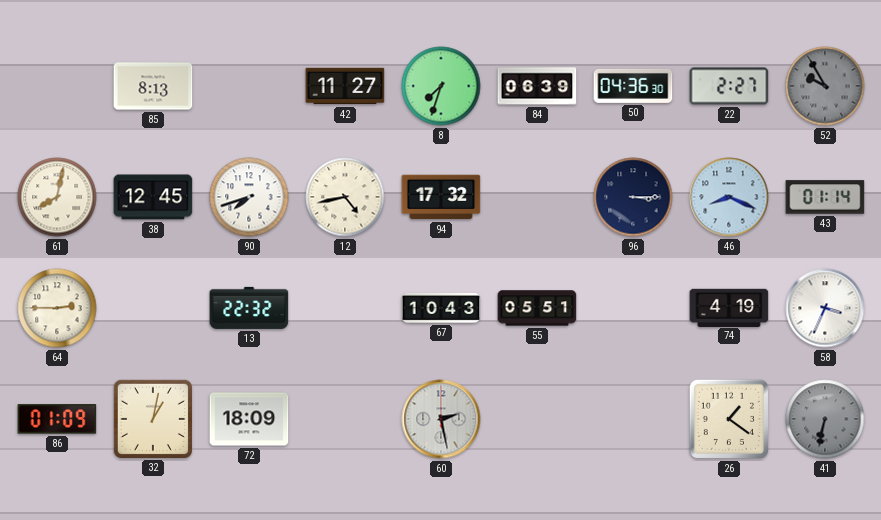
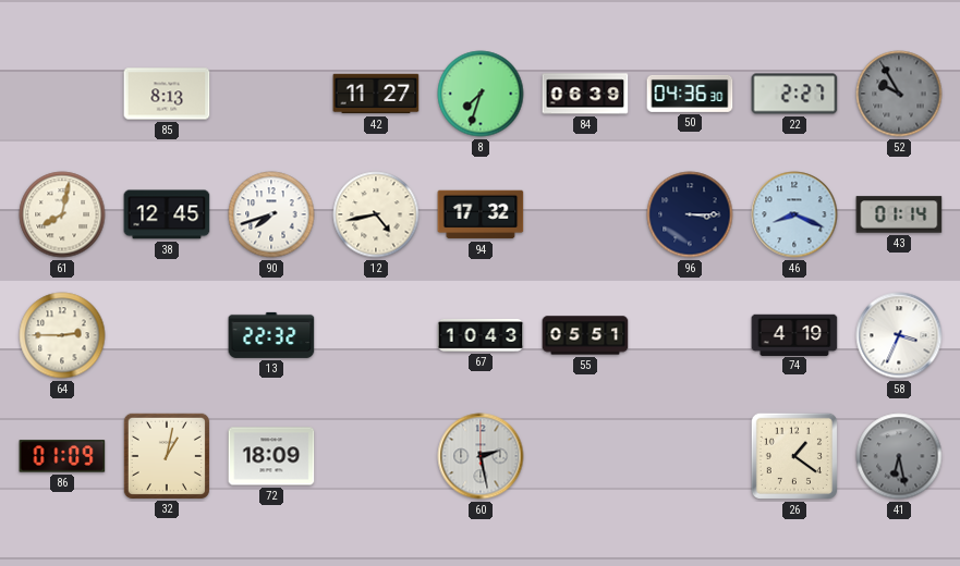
41: 6:32 -> 6:28
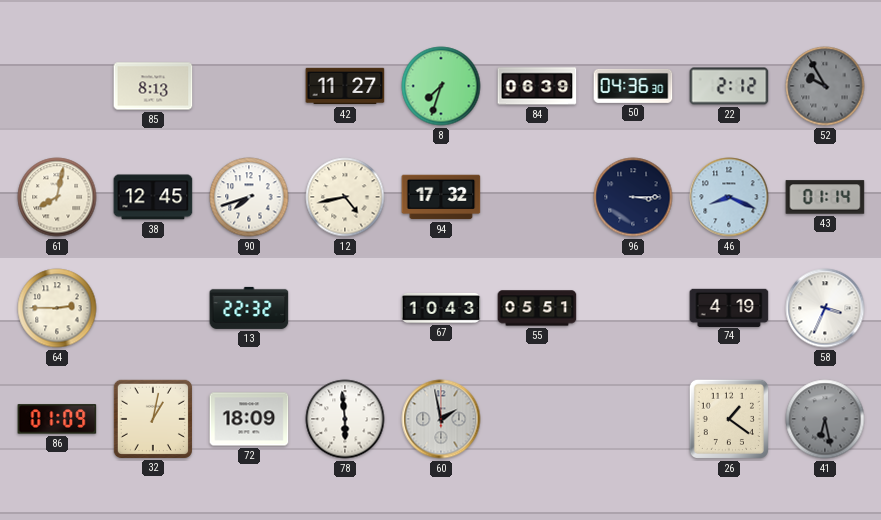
22: 2:27 -> 2:12
78: none -> 5:59
60: 2:28 -> 1:58
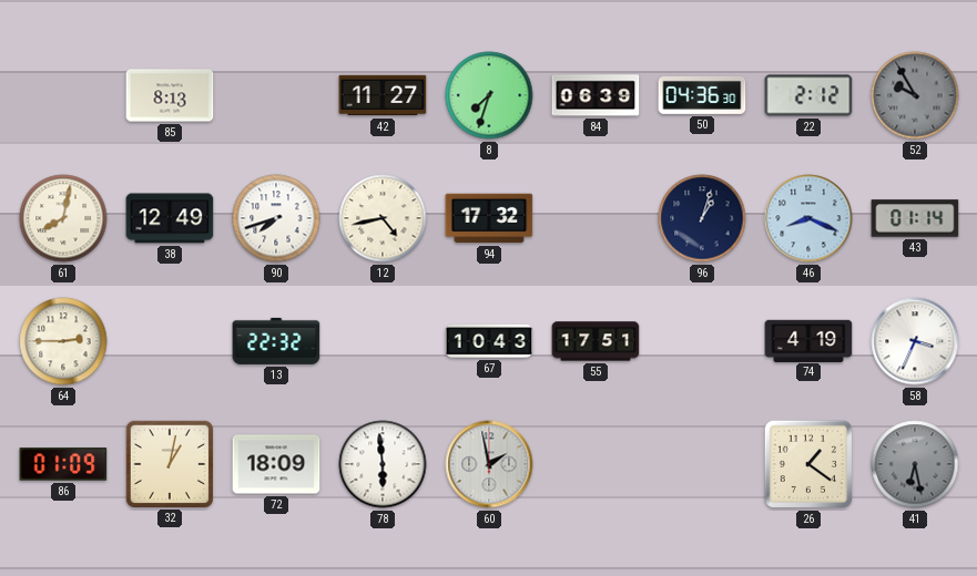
38: 12:45 -> 12:49
96: 3:15 -> 1:03
55: 05:51 -> 17:51
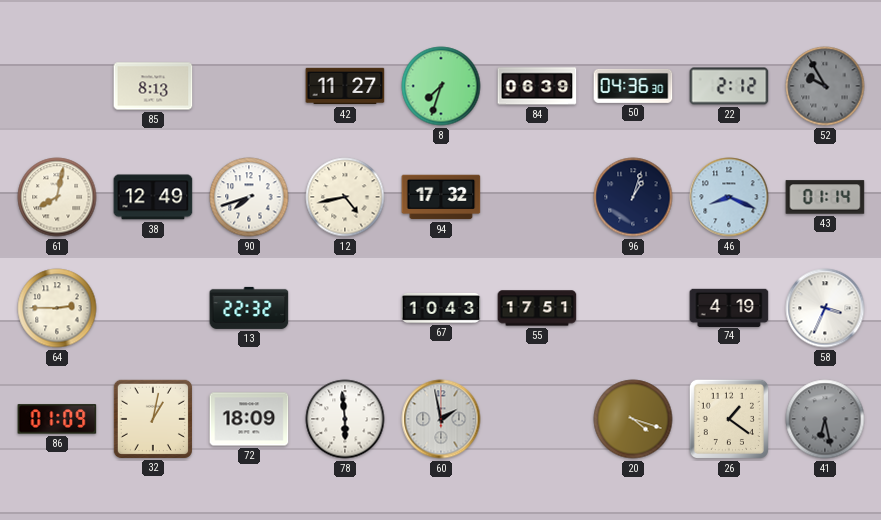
20: none -> 4:18
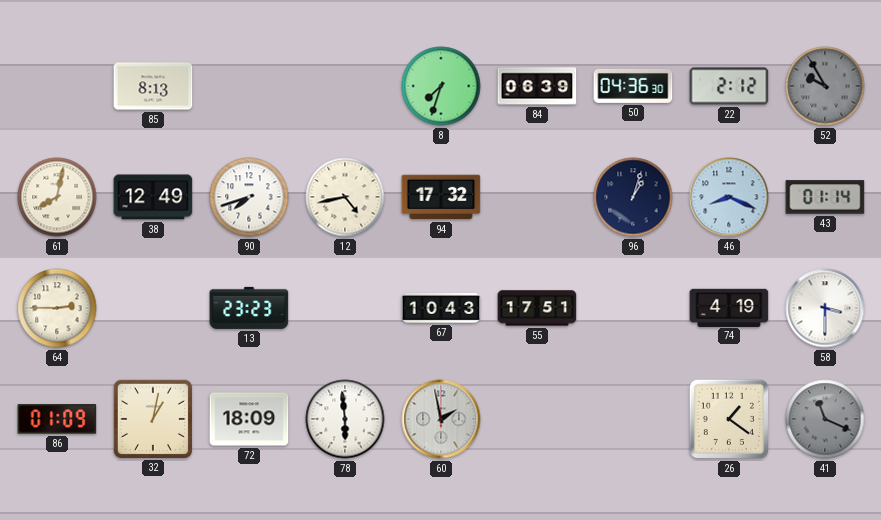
42: 11:27 -> none
13: 22:32 -> 23:23
58: 3:34 -> 3:30
20: 4:18 -> none
41: 6:28 -> 11:19
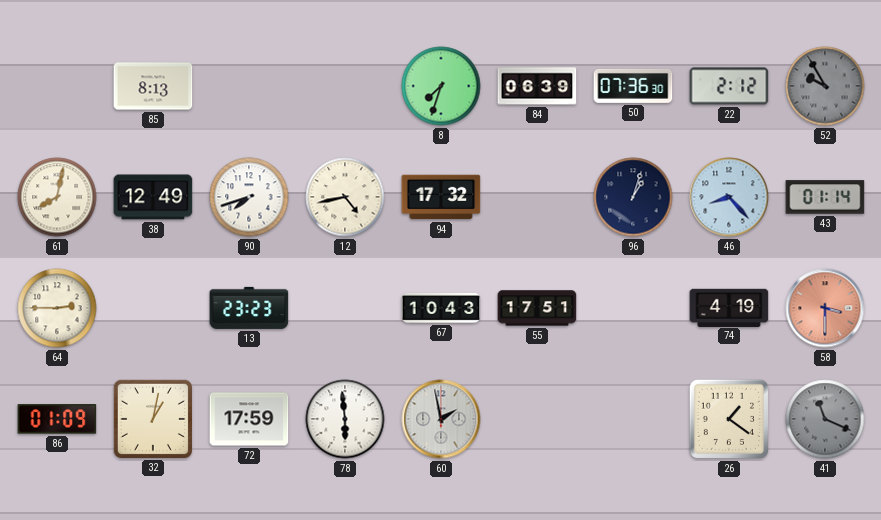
50: 04:36 -> 07:36
46: 8:19 -> 8:23
58 dial: white -> salmon
72: 18:09 -> 17:59
